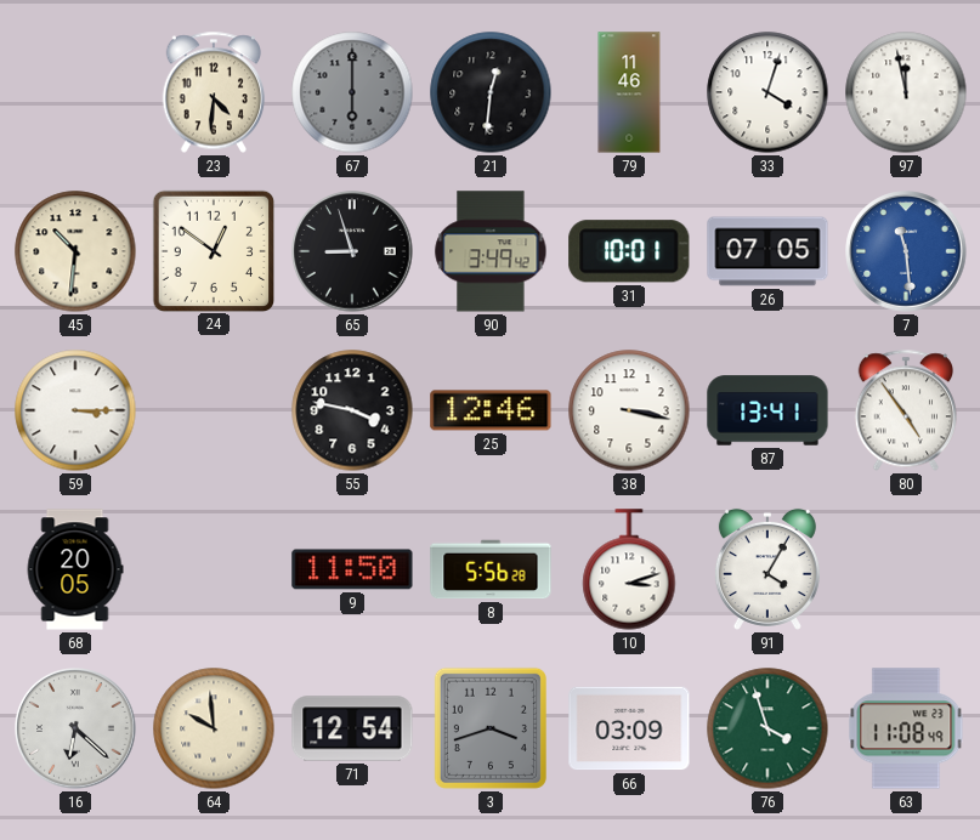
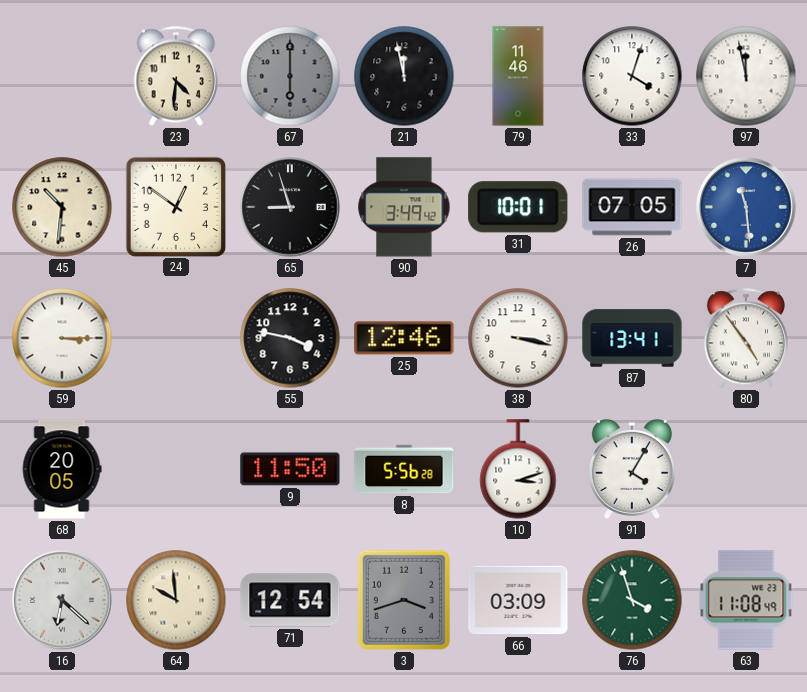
21: 12:31 -> 11:58
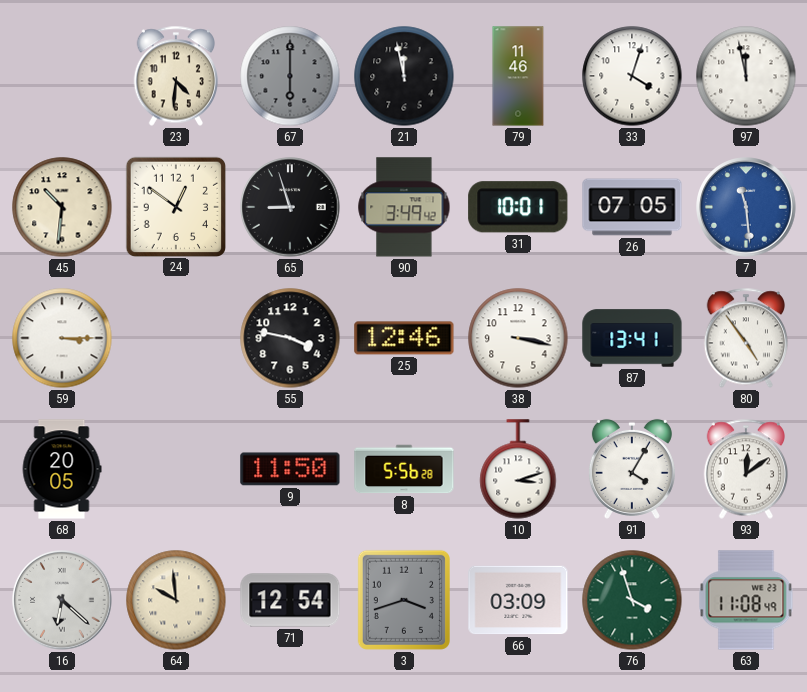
93: none -> 12:09
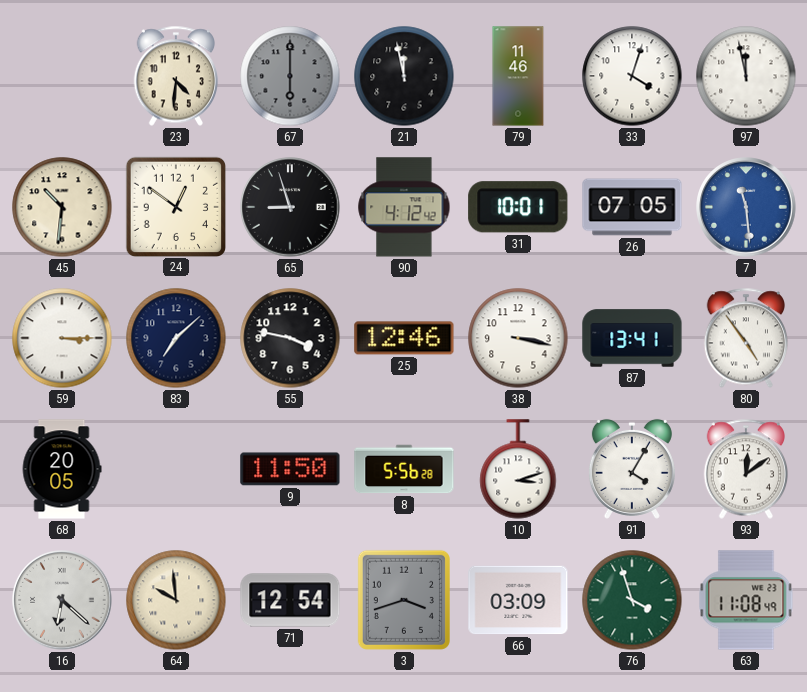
90: 3:49 -> 4:12
83: none -> 7:08
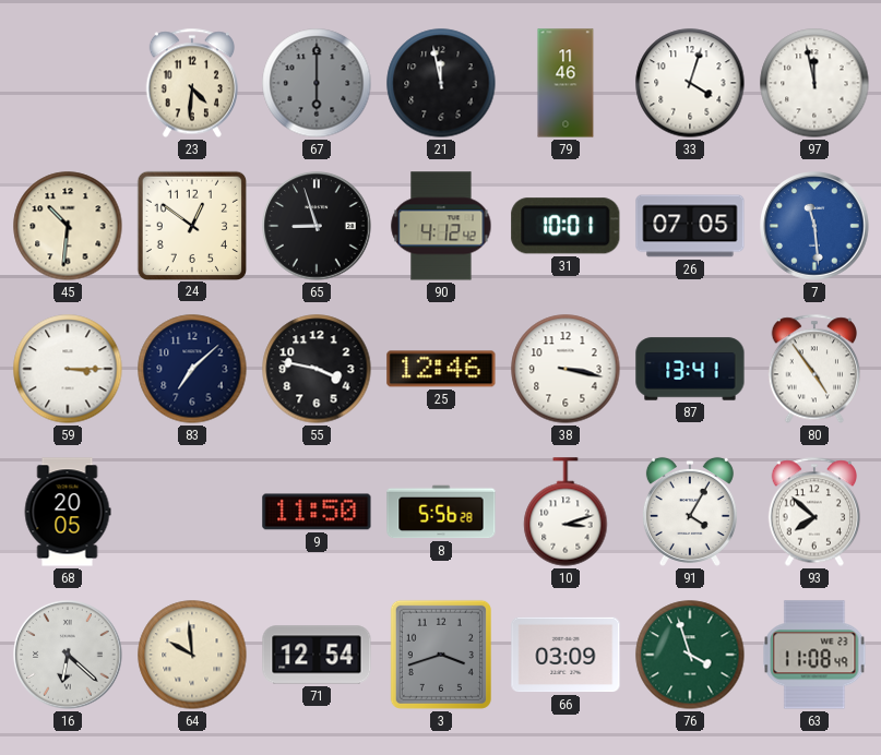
93: 12:09 -> 7:52
